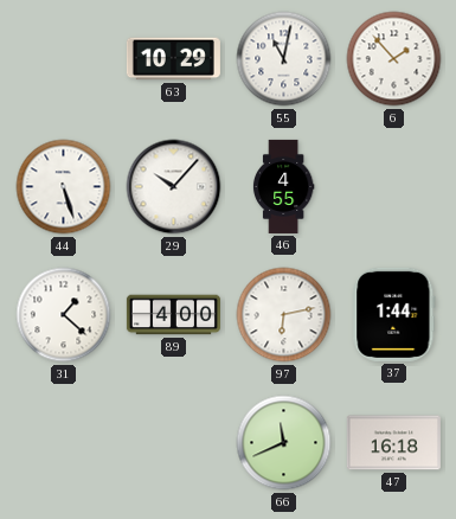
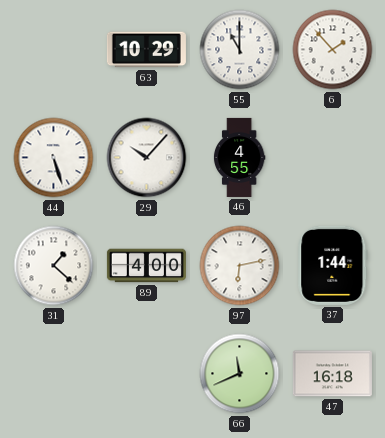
55: 11:02 -> 11:00
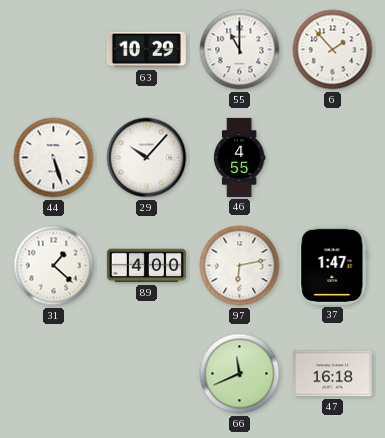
37: 1:44 -> 1:47
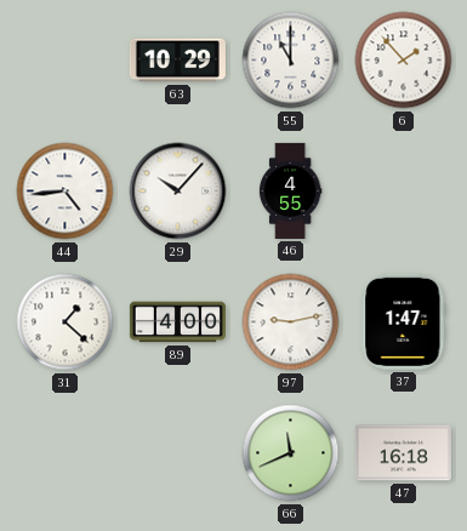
44: 5:27 -> 4:44
97: 6:13 -> 9:13
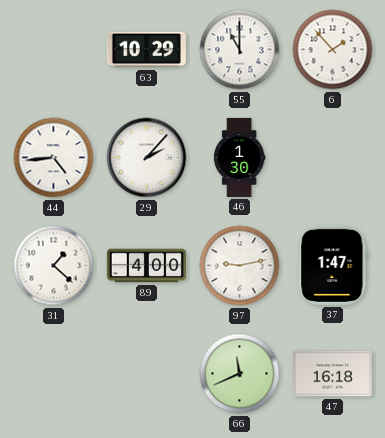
29: 10:07 -> 2:07
46: 4:55 -> 1:30
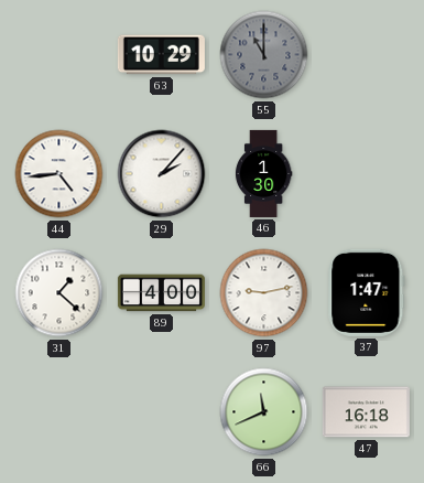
55 dial: white -> grey
6: 1:53 -> none
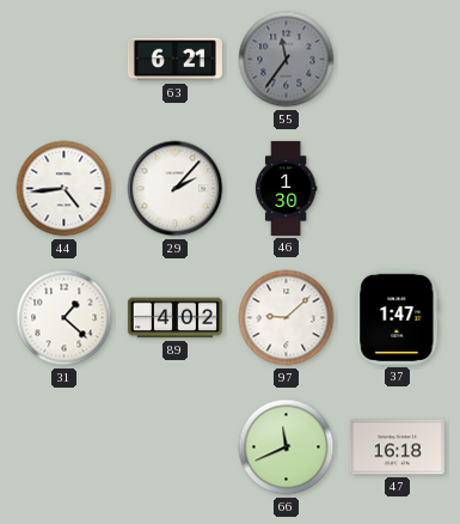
63: 10:29 -> 6:21
55: 11:00 -> 11:36
89: 4:00 -> 4:02
97: 9:13 -> 9:08
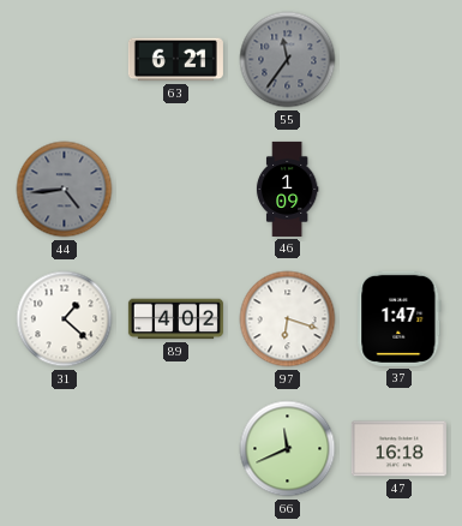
44 dial: white -> grey
29: 2:07 -> none
46: 1:30 -> 1:09
97: 9:08 -> 6:18
